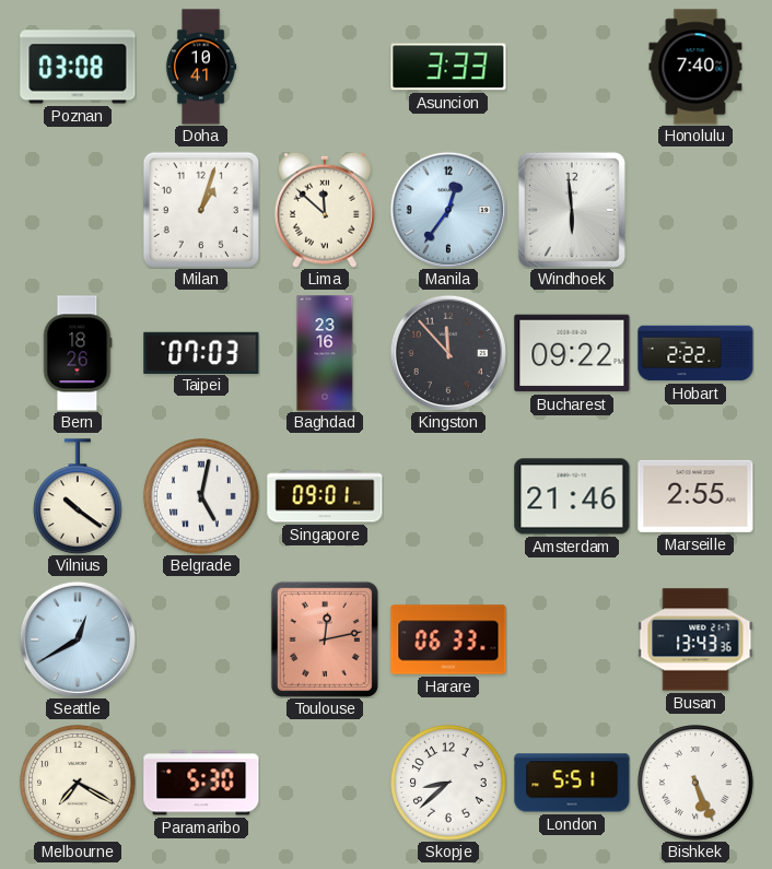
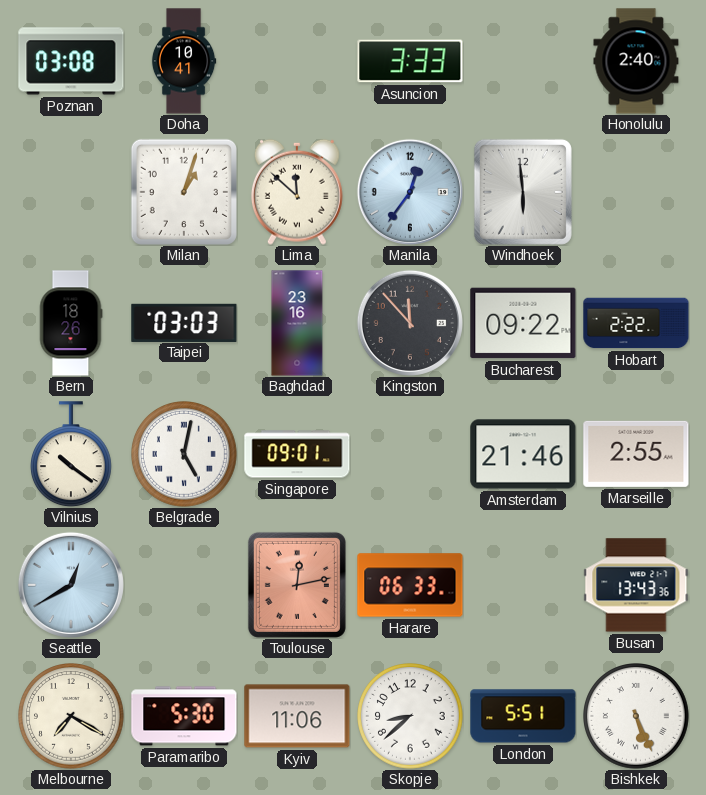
Honolulu: 7:40 -> 2:40
Taipei: 07:03 -> 03:03
Kyiv: none -> 11:06
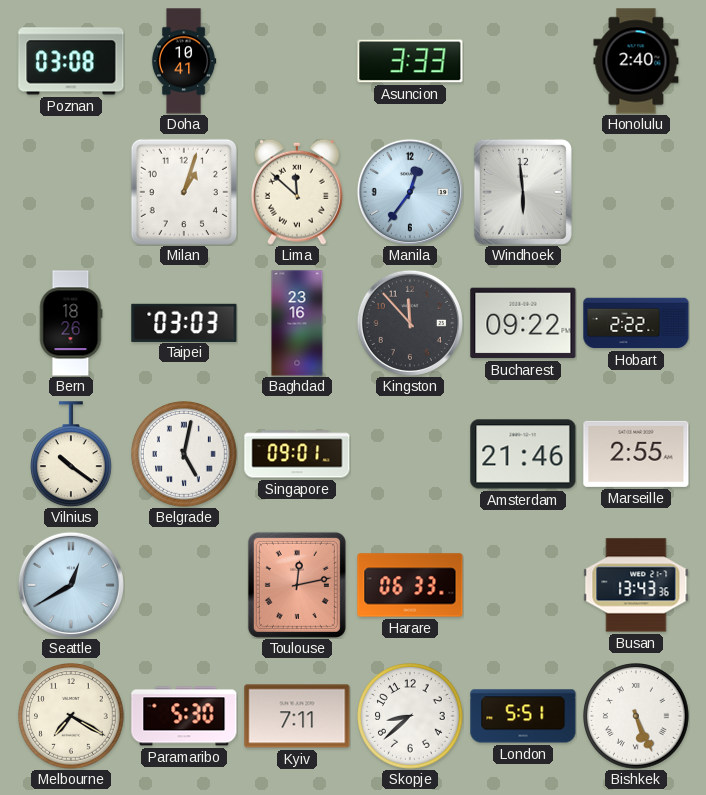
Kyiv: 11:06 -> 7:11
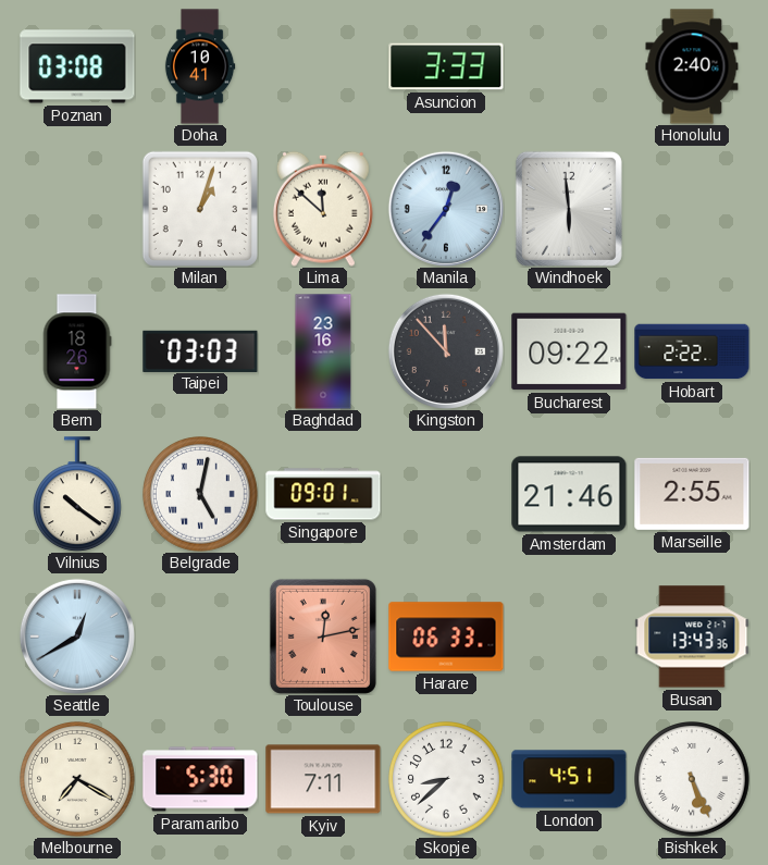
London: 5:51 -> 4:51
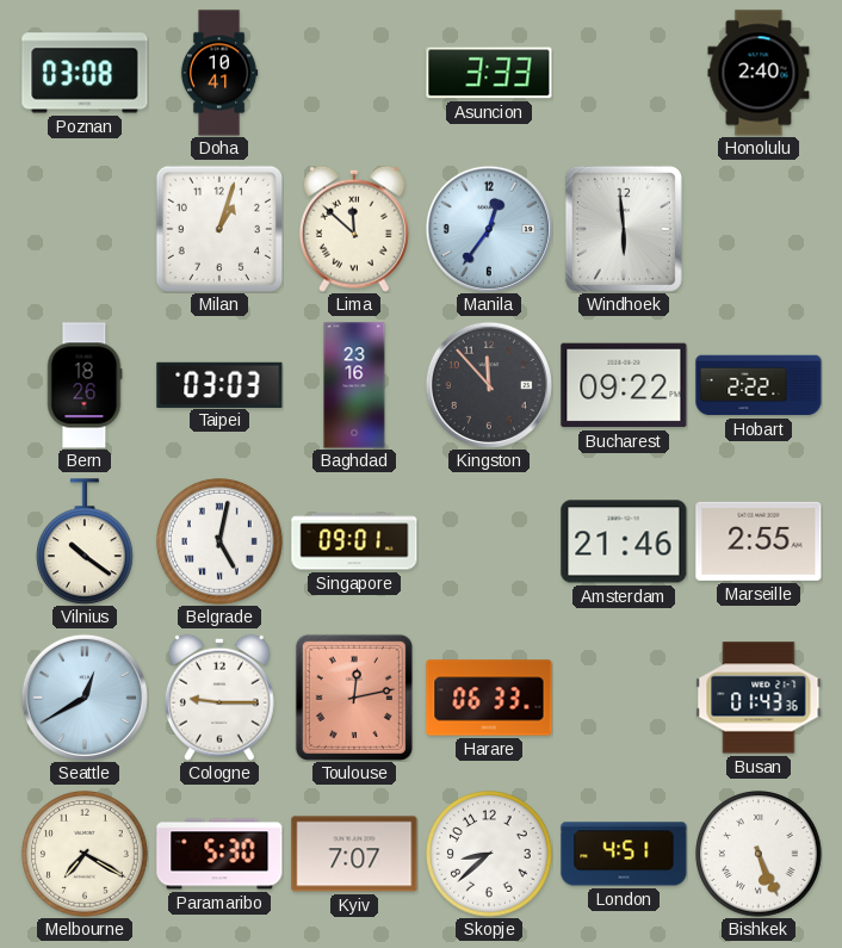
Cologne: none -> 9:15
Busan: 13:43 -> 01:43
Kyiv: 7:11 -> 7:07
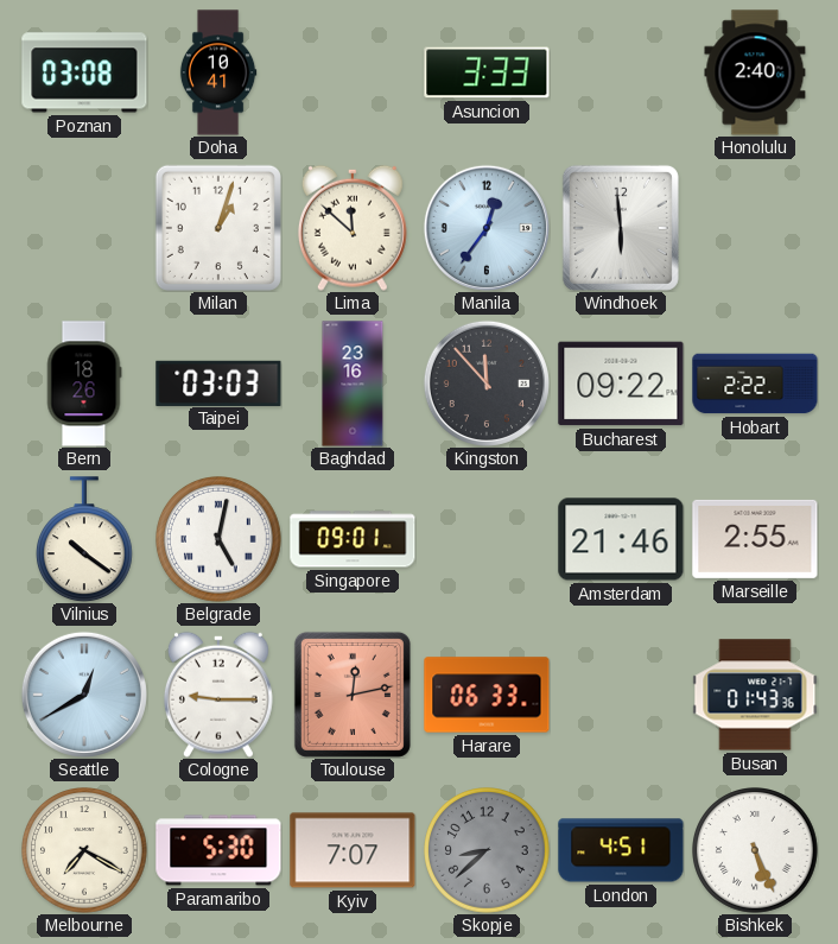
Skopje dial: white -> grey
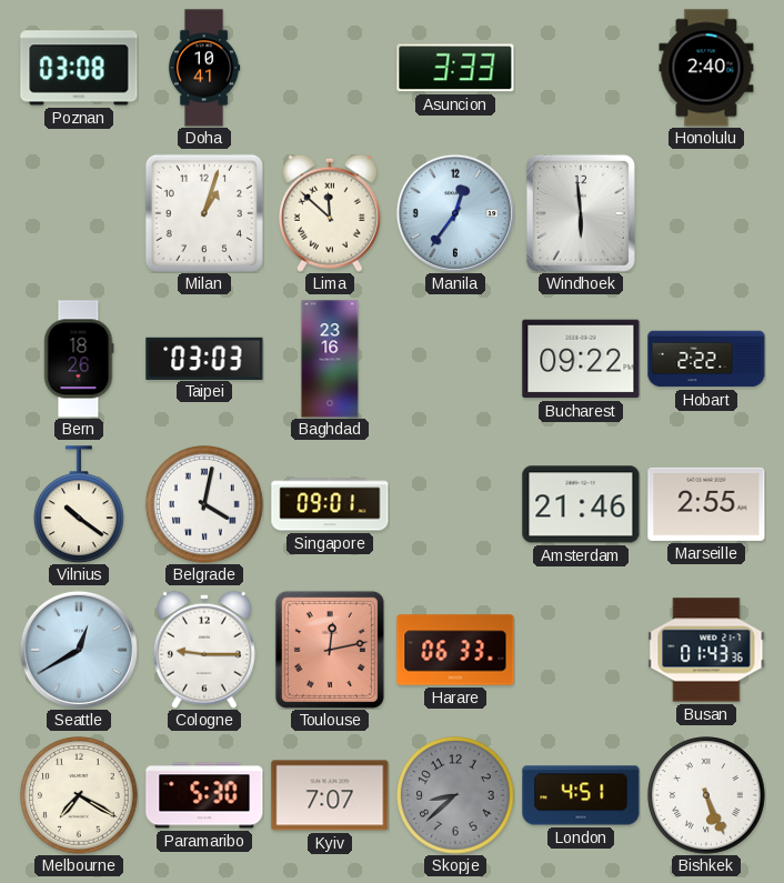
Kingston: 11:53 -> none
Belgrade: 5:02 -> 4:02
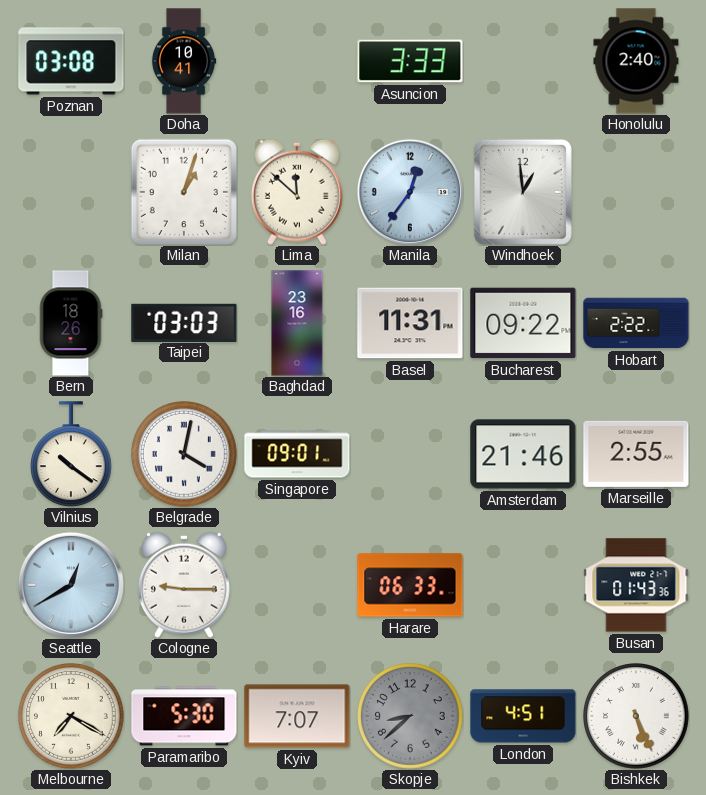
Windhoek: 5:59 -> 12:59
Basel: none -> 11:31
Toulouse: 12:13 -> none
